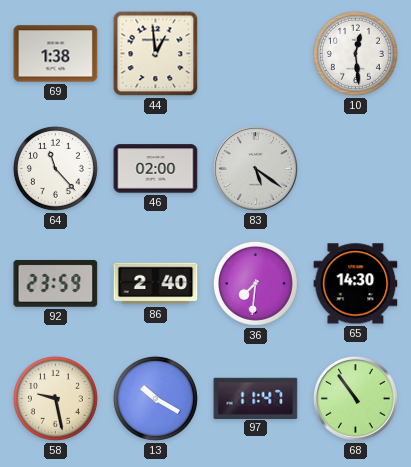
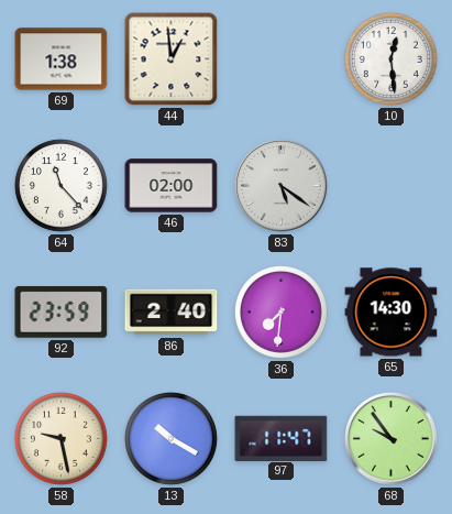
68: 10:54 -> 9:54
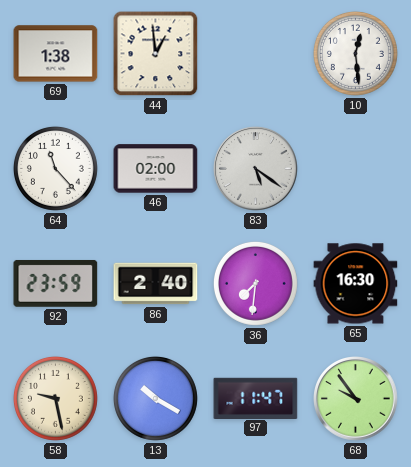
65: 14:30 -> 16:30
